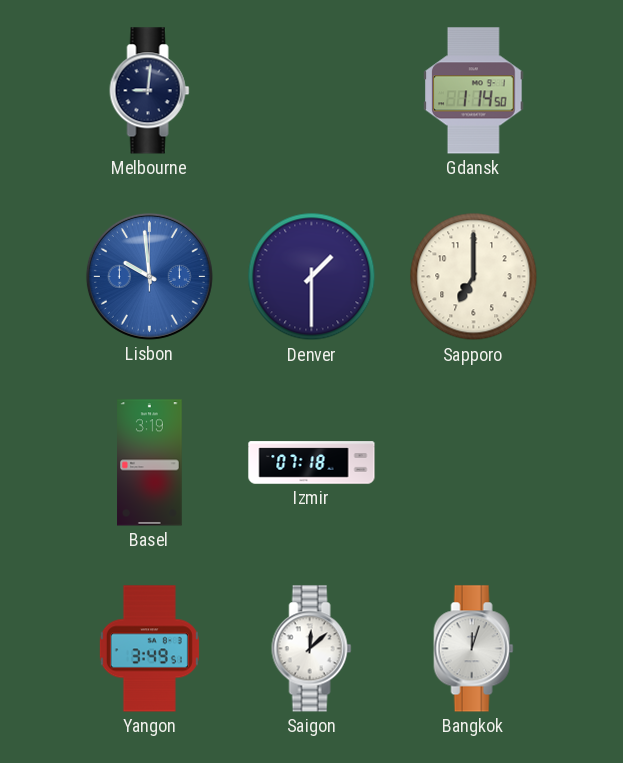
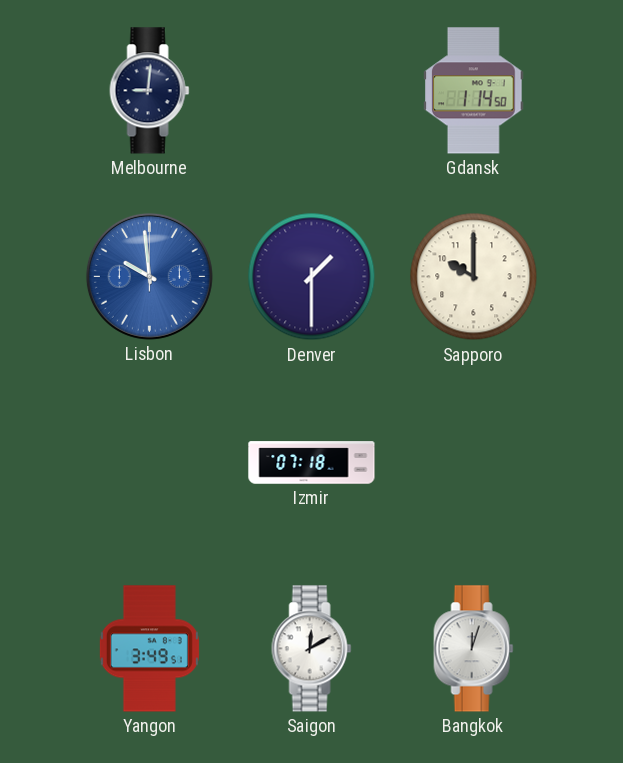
Sapporo: 7:00 -> 10:00
Basel: 3:19 -> none
Saigon: 12:08 -> 12:10
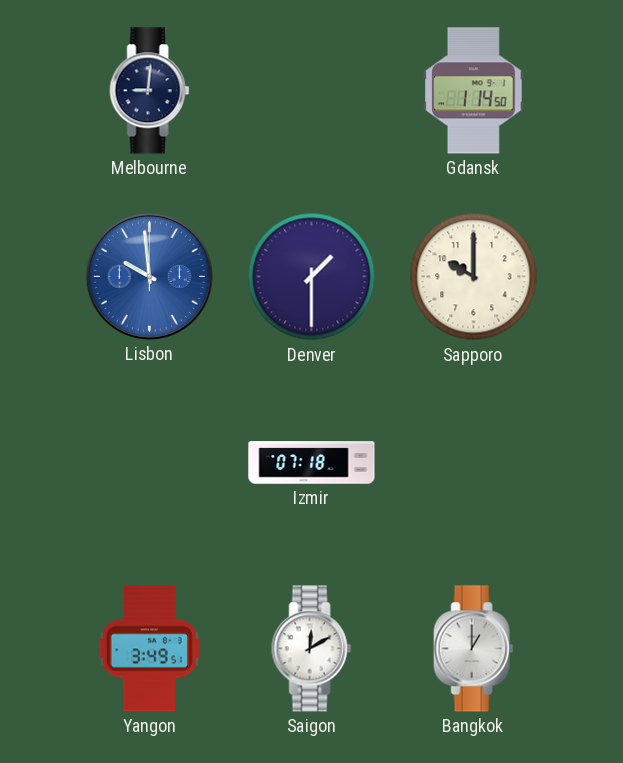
Bangkok: 12:03 -> 1:00
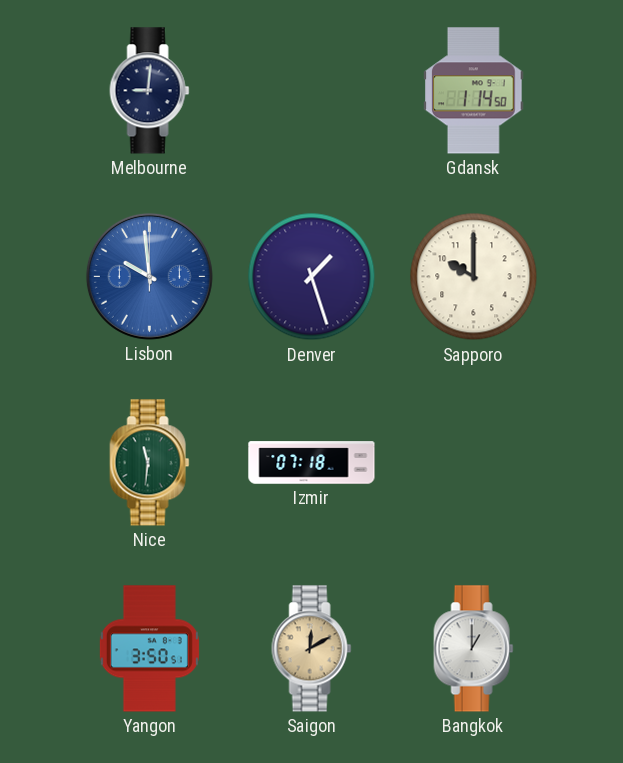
Denver: 1:30 -> 1:27
Nice: none -> 11:31
Yangon: 3:49 -> 3:50
Saigon dial: white -> champagne
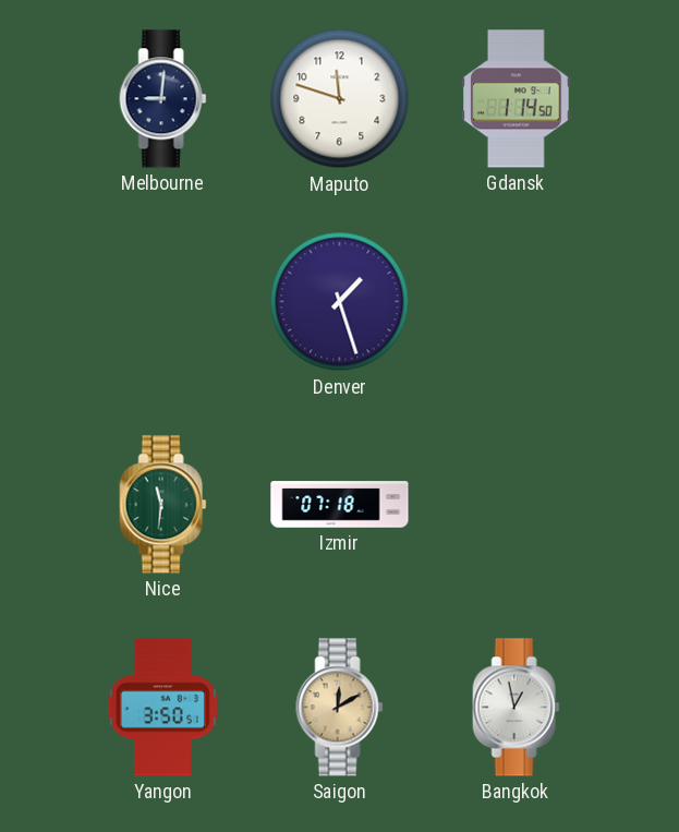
Maputo: none -> 11:48
Lisbon: 9:59 -> none
Sapporo: 10:00 -> none
Bangkok: 1:00 -> 12:58
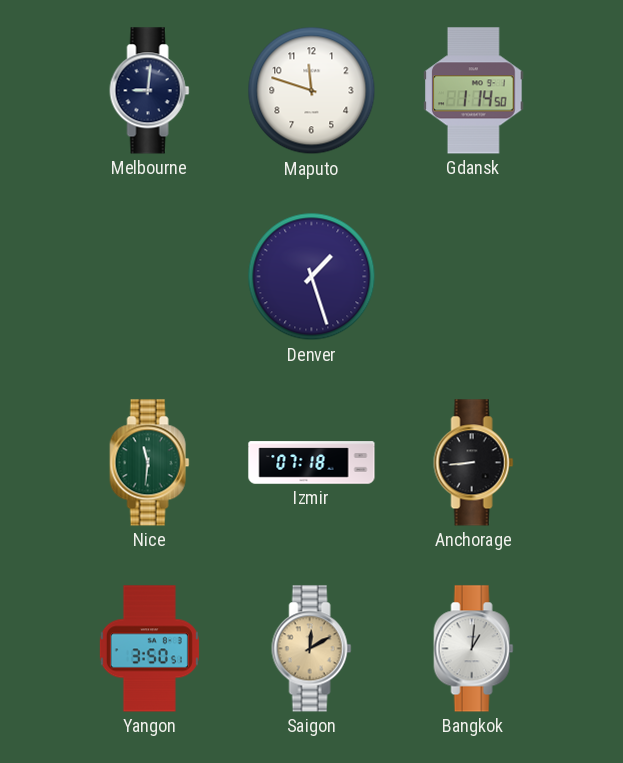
Anchorage: none -> 8:44
Bangkok: 12:58 -> 1:01
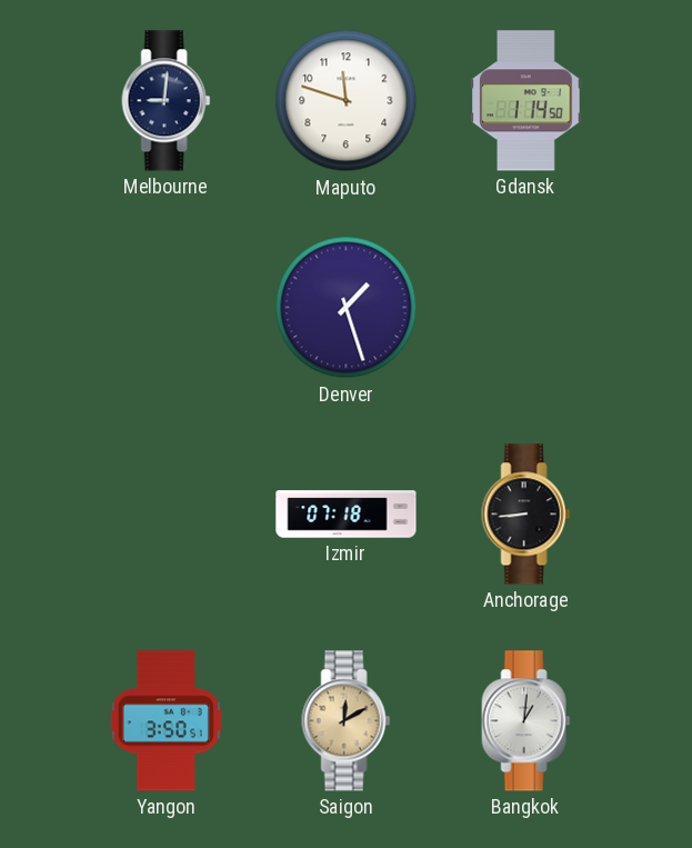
Nice: 11:31 -> none
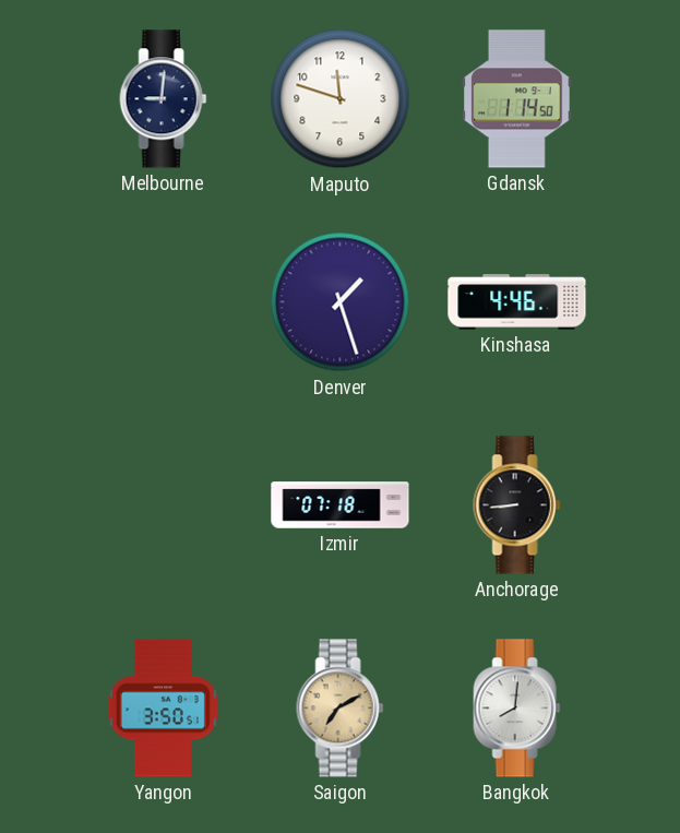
Kinshasa: none -> 4:46
Saigon: 12:10 -> 7:10
Bangkok: 1:01 -> 8:01
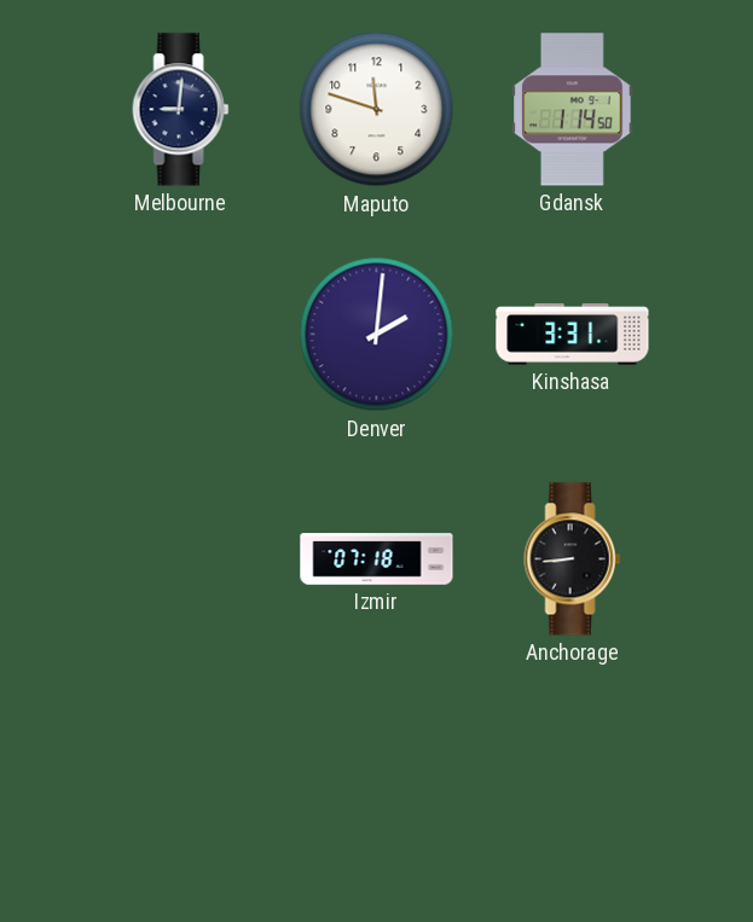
Denver: 1:27 -> 2:01
Kinshasa: 4:46 -> 3:31
Yangon: 3:50 -> none
Saigon: 7:10 -> none
Bangkok: 8:01 -> none
